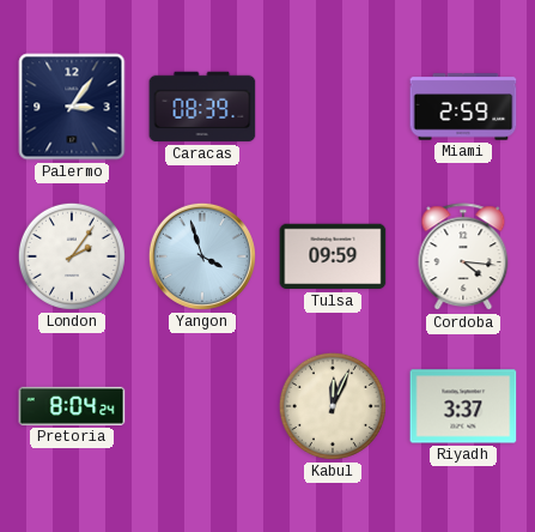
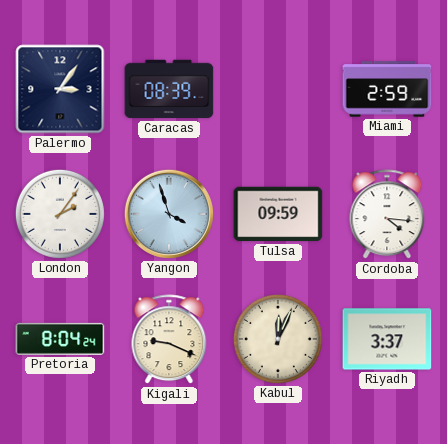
Kigali: none -> 9:19
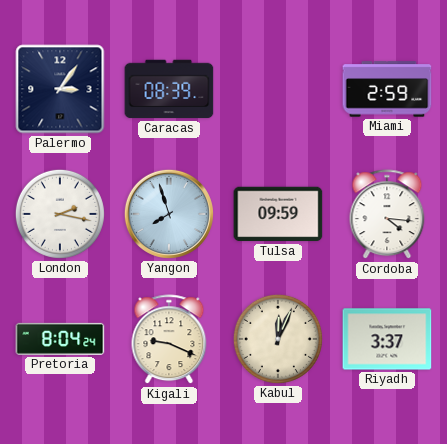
London: 2:06 -> 2:17
Yangon: 3:57 -> 7:57
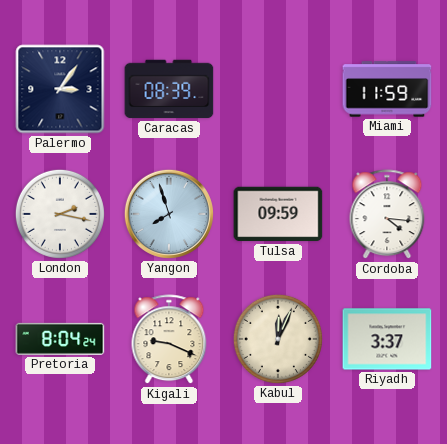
Miami: 2:59 -> 11:59
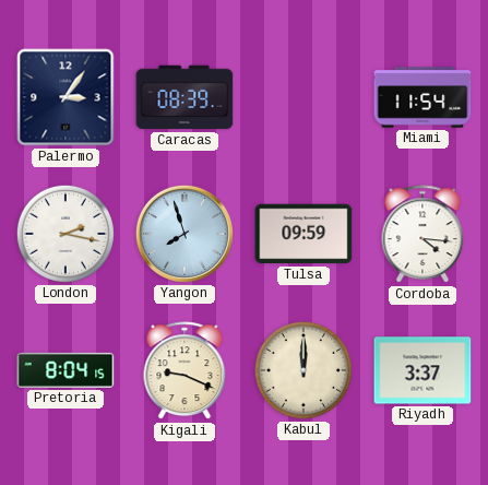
Miami: 11:59 -> 11:54
Pretoria: 8:04:24 -> 8:04:15
Kabul: 12:04 -> 12:00
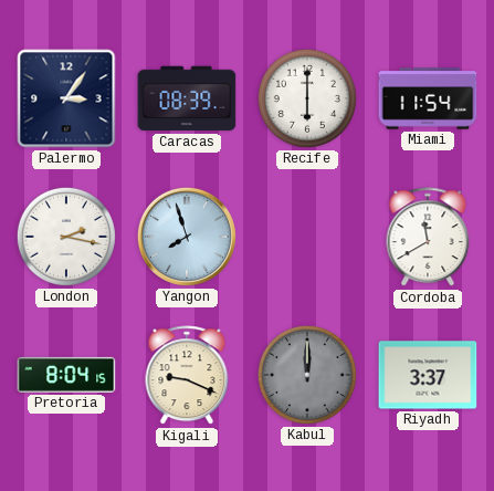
Recife: none -> 6:00
Tulsa: 09:59 -> none
Cordoba: 4:16 -> 11:40
Kabul dial: cream -> grey
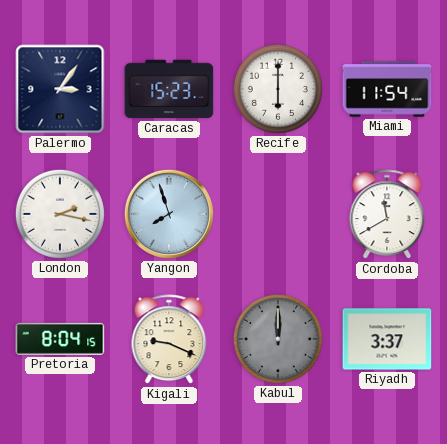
Caracas: 08:39 -> 15:23
